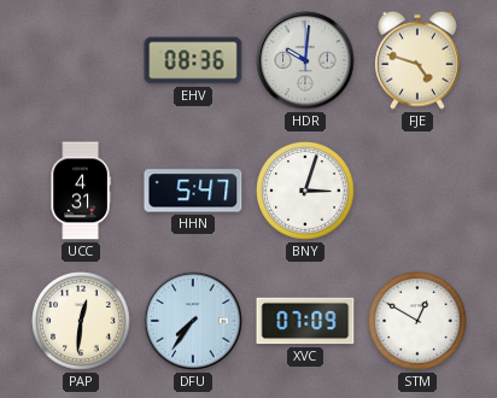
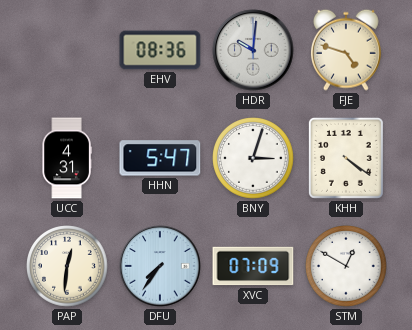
KHH: none -> 4:21
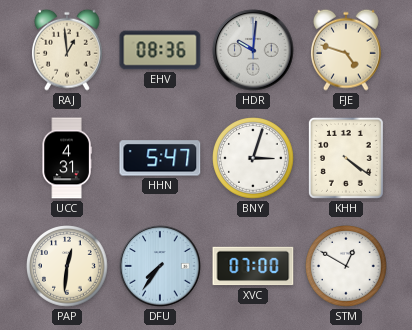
RAJ: none -> 12:59
XVC: 07:09 -> 07:00
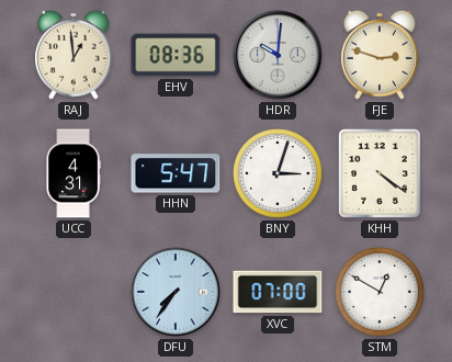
FJE: 4:48 -> 2:48
PAP: 12:31 -> none
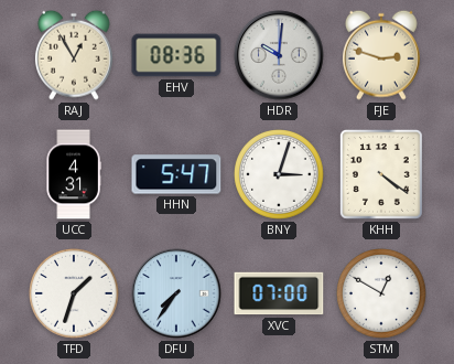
RAJ: 12:59 -> 12:55
TFD: none -> 1:33
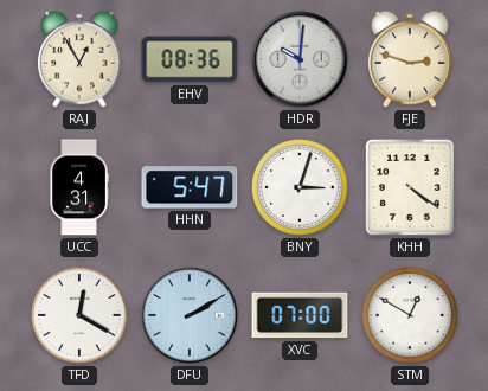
TFD: 1:33 -> 12:20
DFU: 7:36 -> 2:10
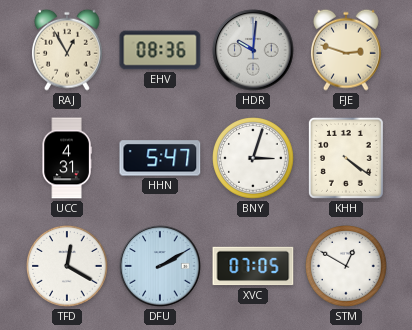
XVC: 07:00 -> 07:05
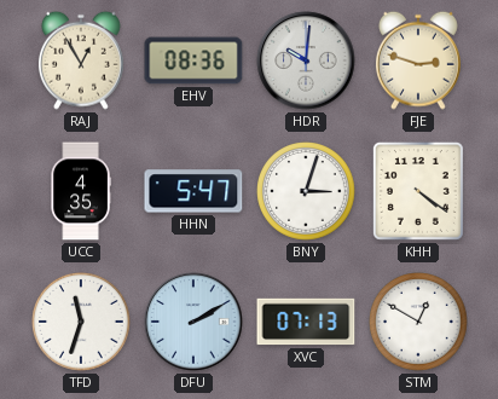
UCC: 4:31 -> 4:35
TFD: 12:20 -> 11:33
XVC: 07:05 -> 07:13
